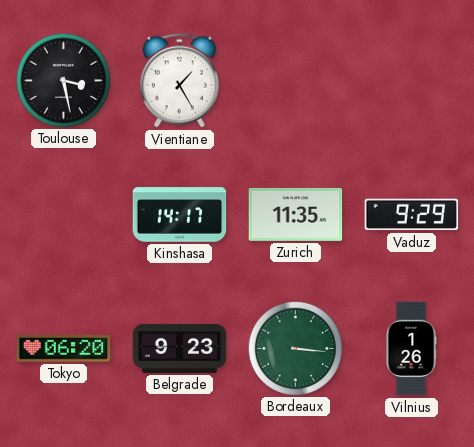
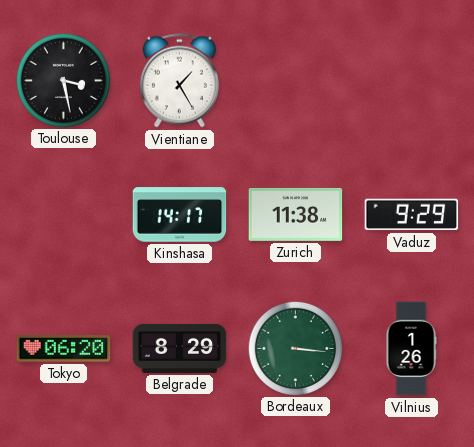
Zurich: 11:35 -> 11:38
Belgrade: 9:23 -> 8:29
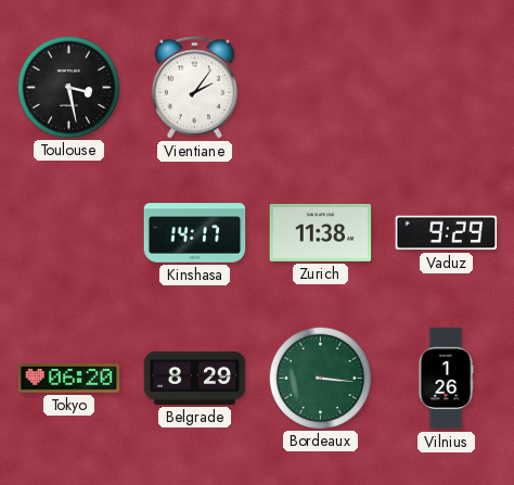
Vientiane: 1:25 -> 2:06
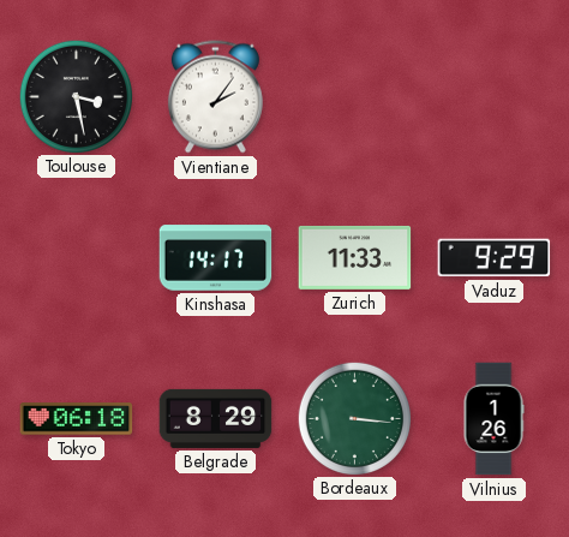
Zurich: 11:38 -> 11:33
Tokyo: 06:20 -> 06:18
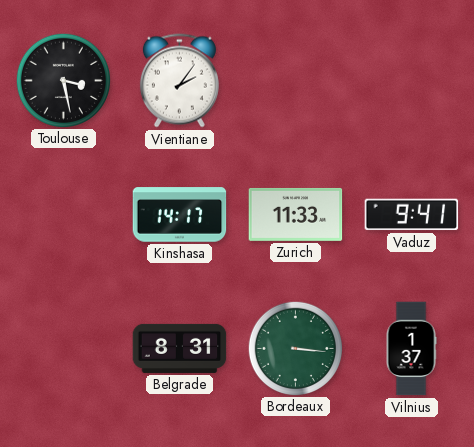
Vaduz: 9:29 -> 9:41
Tokyo: 06:18 -> none
Belgrade: 8:29 -> 8:31
Vilnius: 1:26 -> 1:37
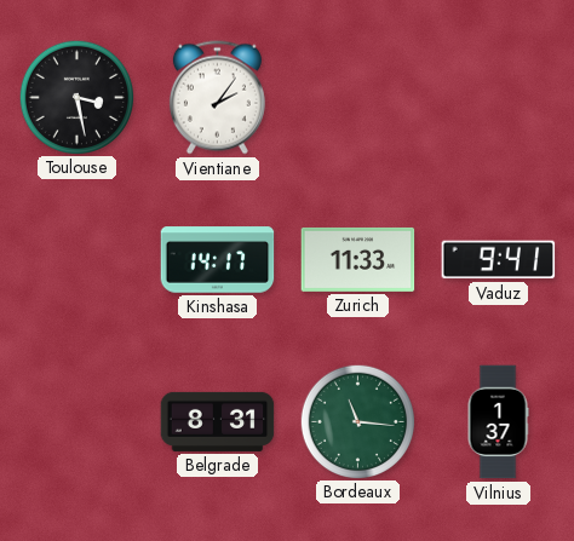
Bordeaux: 3:16 -> 11:16
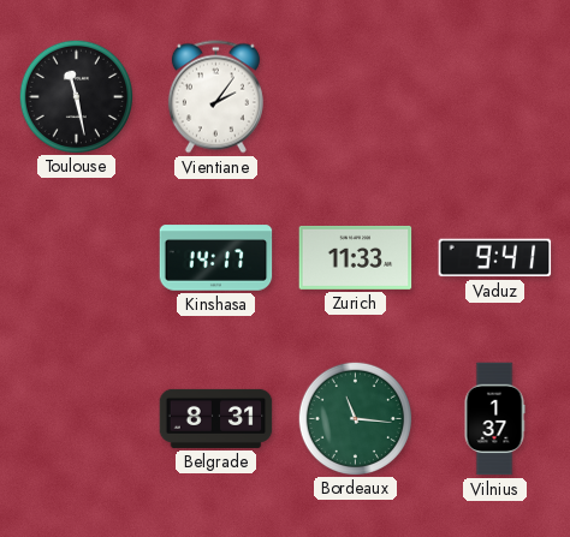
Toulouse: 3:28 -> 11:28
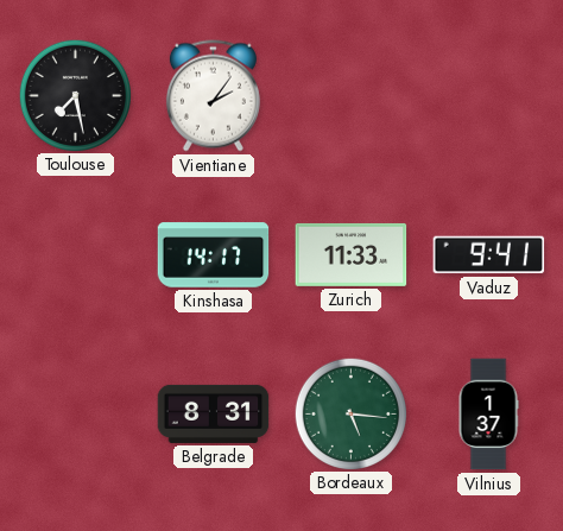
Toulouse: 11:28 -> 7:28
Bordeaux: 11:16 -> 5:16
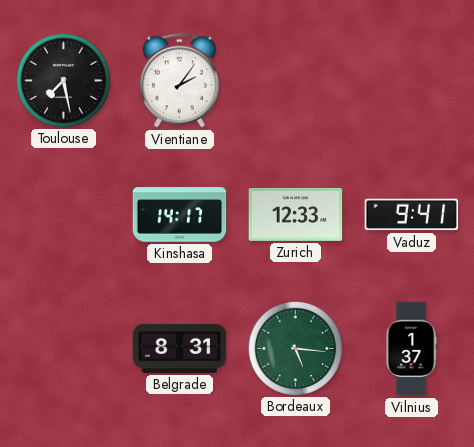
Zurich: 11:33 -> 12:33
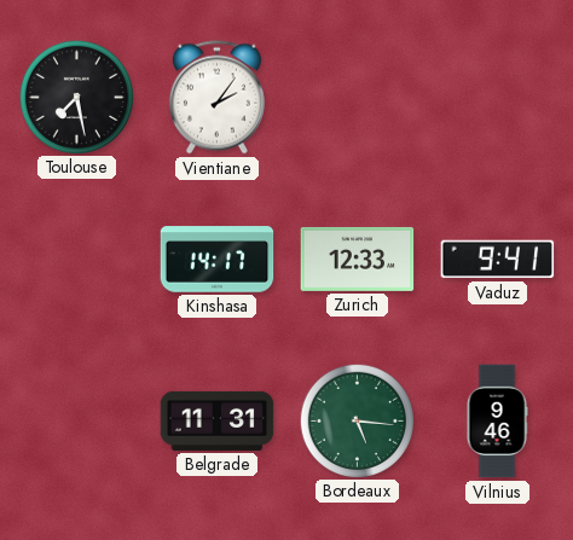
Belgrade: 8:31 -> 11:31
Vilnius: 1:37 -> 9:46
